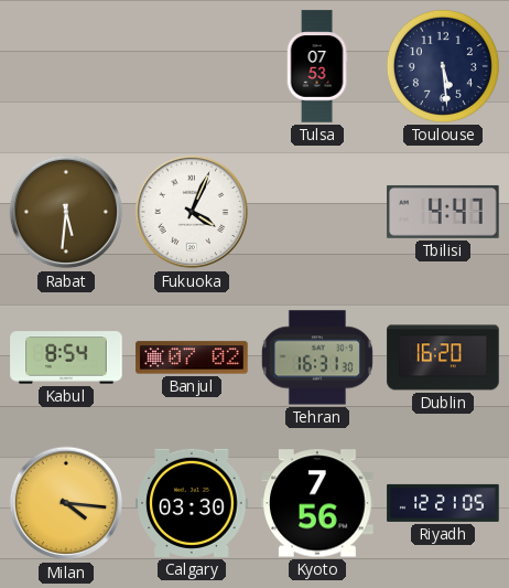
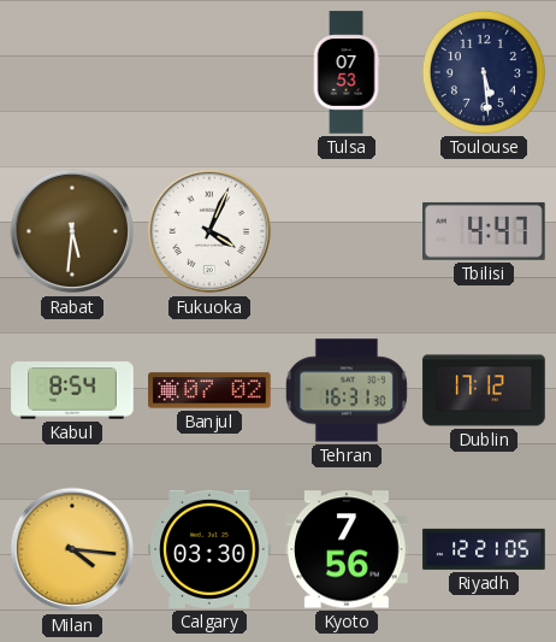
Dublin: 16:20 -> 17:12
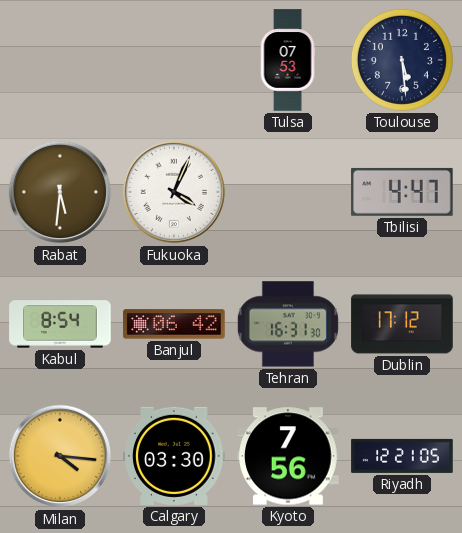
Banjul: 07:02 -> 06:42
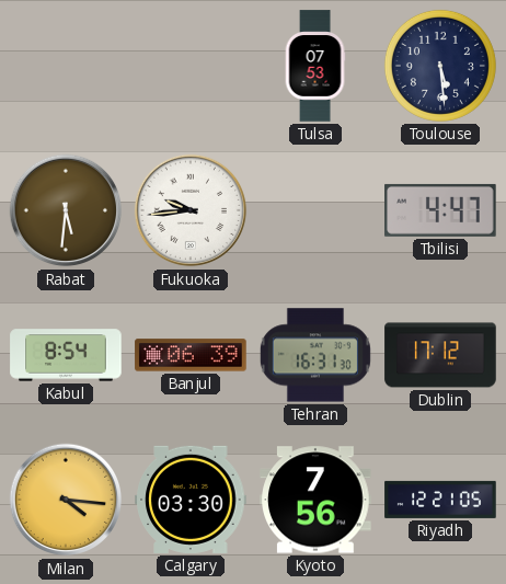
Fukuoka: 4:04 -> 9:44
Banjul: 06:42 -> 06:39
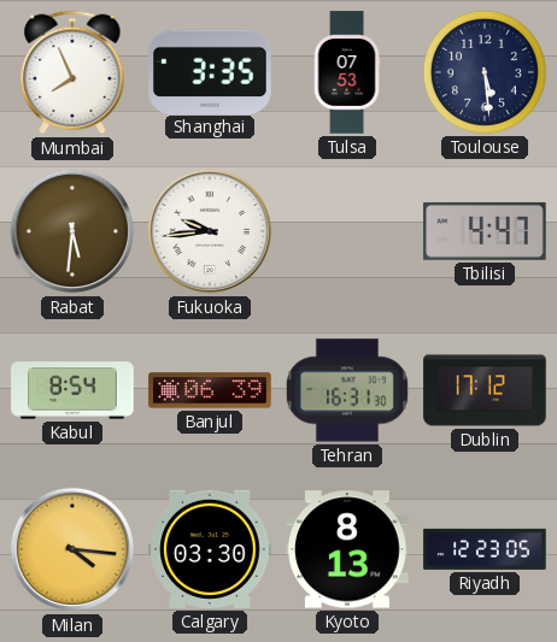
Mumbai: none -> 7:56
Shanghai: none -> 3:35
Kyoto: 7:56 -> 8:13
Riyadh: 12:21 -> 12:23
